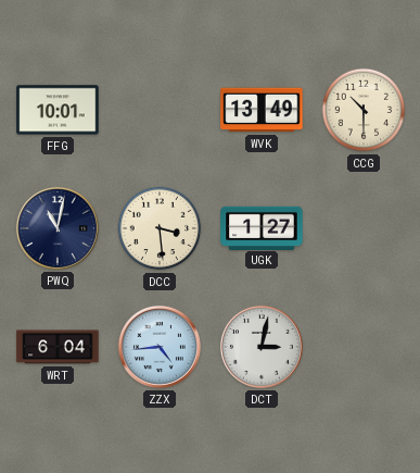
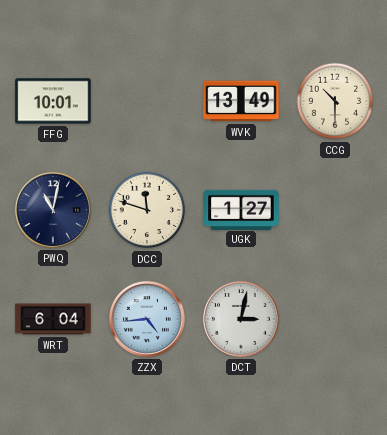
DCC: 3:29 -> 11:48
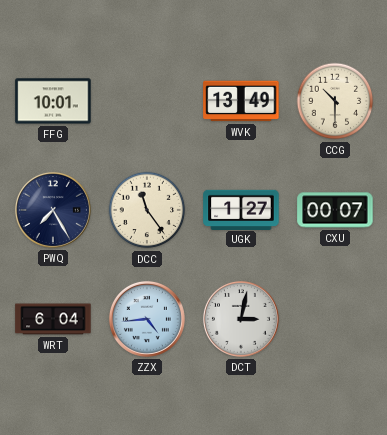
PWQ: 11:02 -> 7:25
DCC: 11:48 -> 11:24
CXU: none -> 00:07
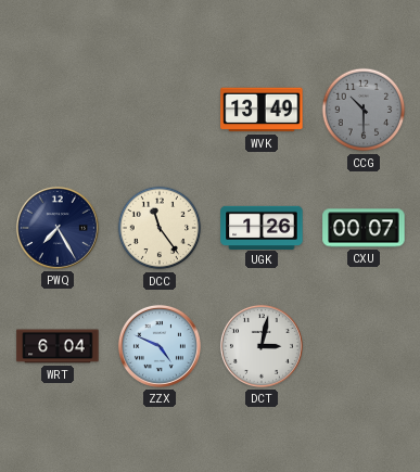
FFG: 10:01 -> none
CCG dial: cream -> grey
UGK: 1:27 -> 1:26
ZZX: 4:44 -> 4:49
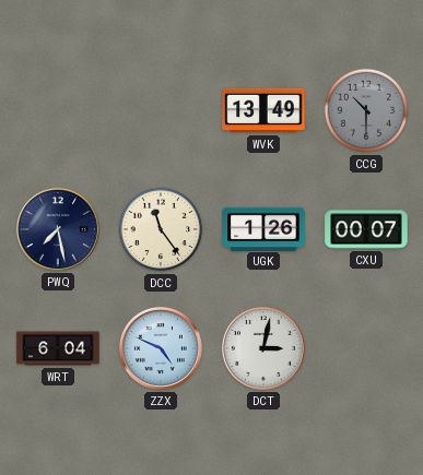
PWQ: 7:25 -> 7:28
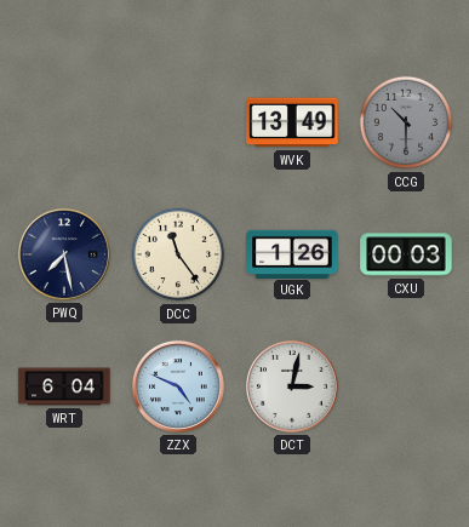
CXU: 00:07 -> 00:03
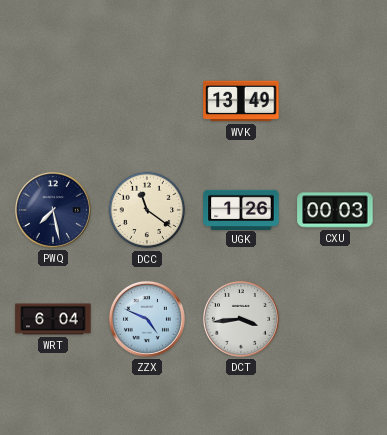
CCG: 10:30 -> none
DCC: 11:24 -> 11:21
DCT: 3:02 -> 3:44
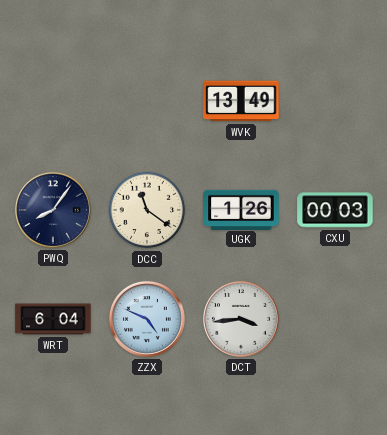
PWQ: 7:28 -> 8:06
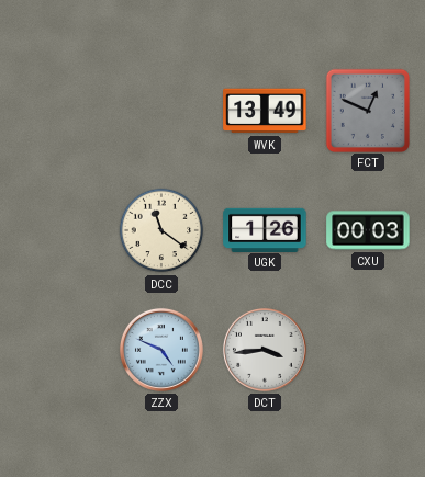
FCT: none -> 12:49
PWQ: 8:06 -> none
WRT: 6:04 -> none
